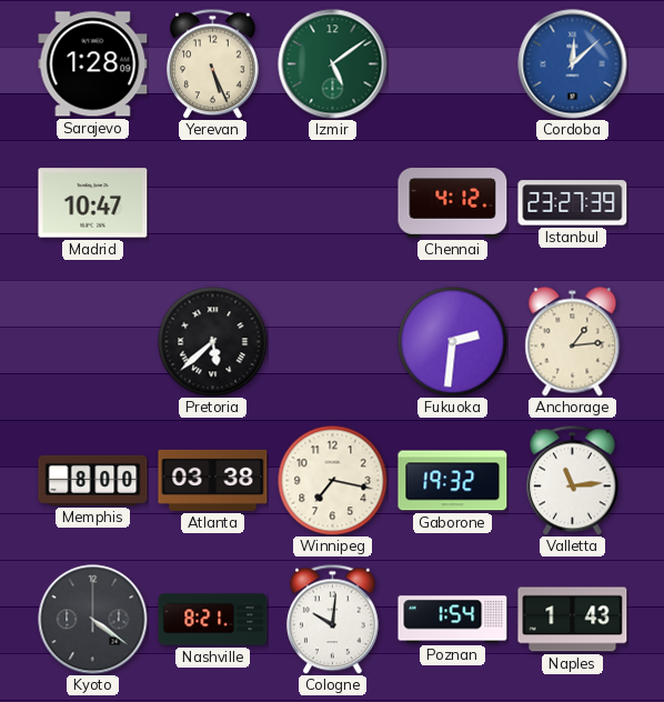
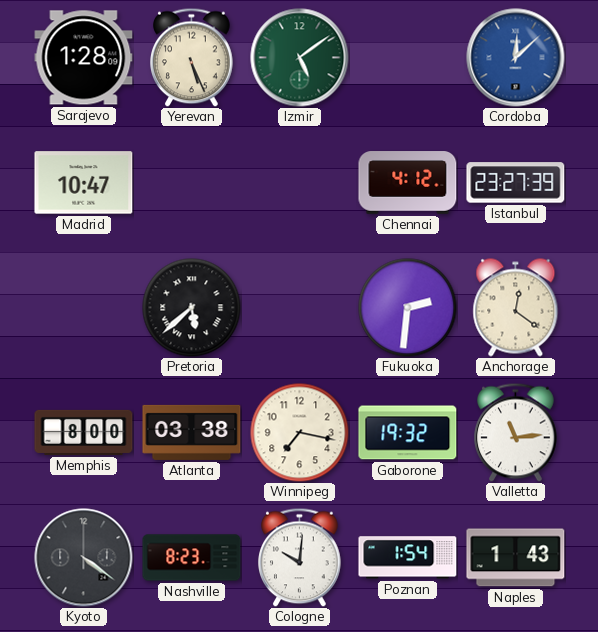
Anchorage: 1:14 -> 12:21
Nashville: 8:21 -> 8:23
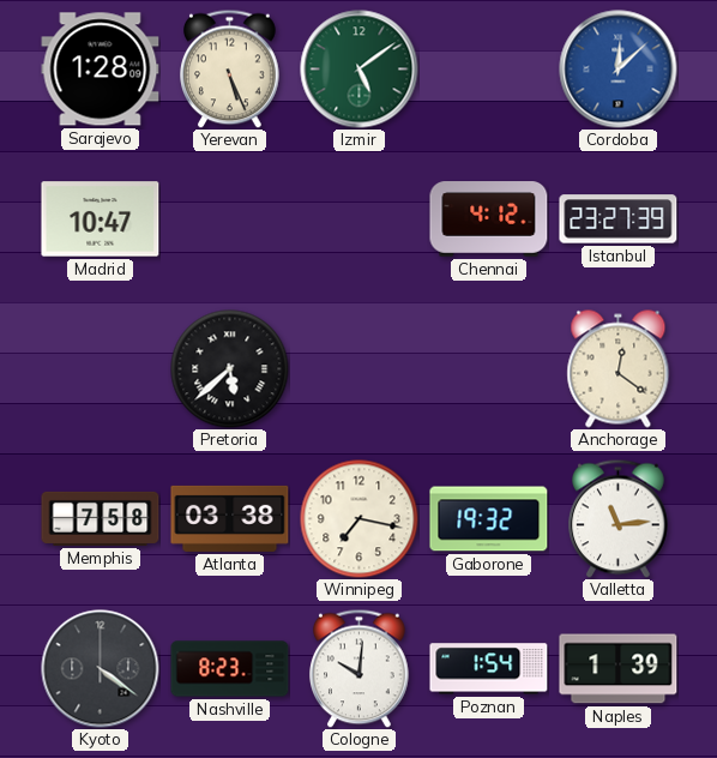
Fukuoka: 2:31 -> none
Memphis: 8:00 -> 7:58
Naples: 1:43 -> 1:39
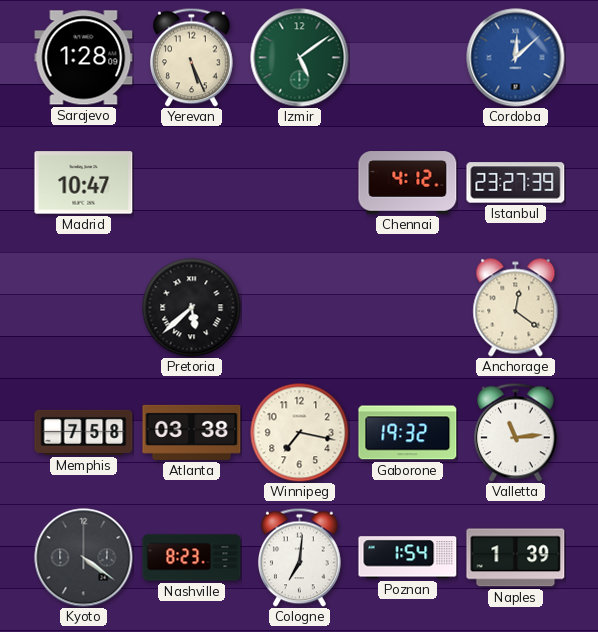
Cologne: 10:01 -> 7:01
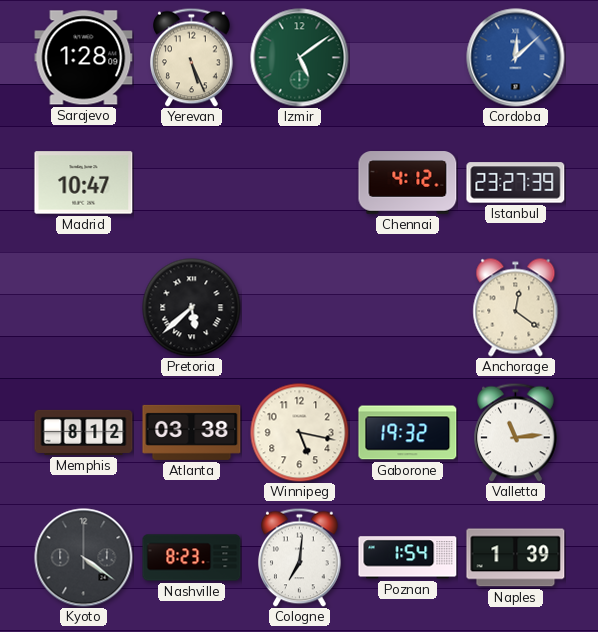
Memphis: 7:58 -> 8:12
Winnipeg: 7:17 -> 5:17
